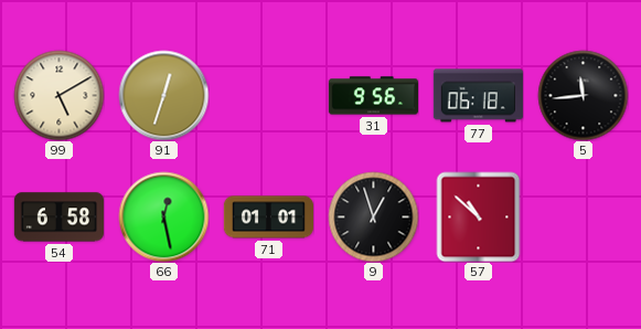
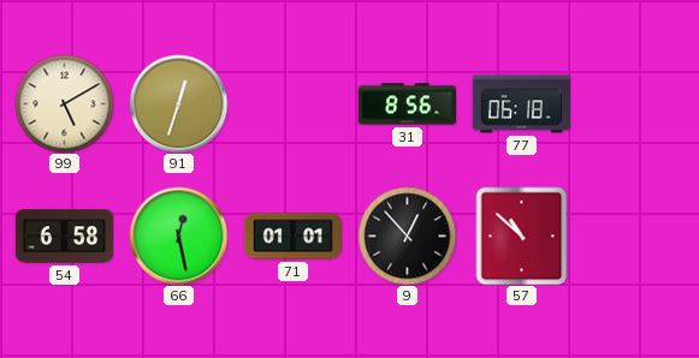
31: 9:56 -> 8:56
5: 11:44 -> none
9: 12:57 -> 12:53
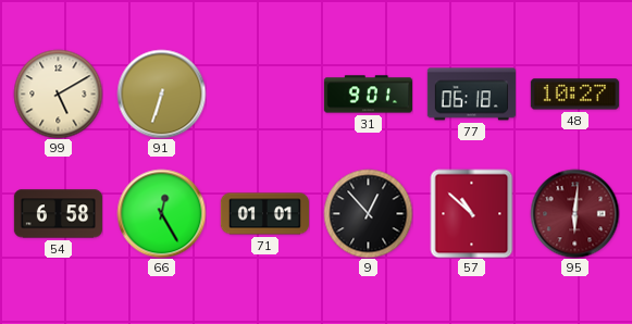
91: 12:33 -> 6:33
31: 8:56 -> 9:01
48: none -> 10:27
66: 12:28 -> 12:25
95: none -> 6:01
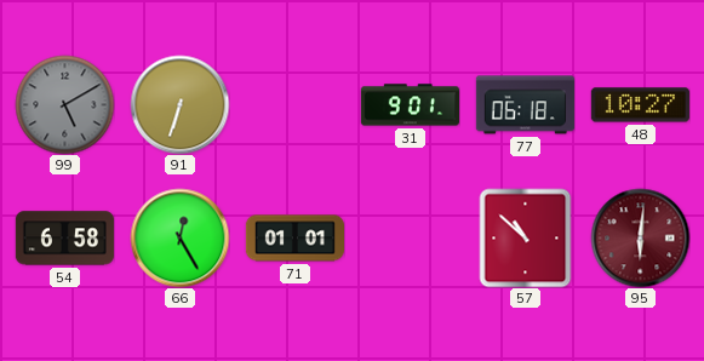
99 dial: cream -> grey
9: 12:53 -> none
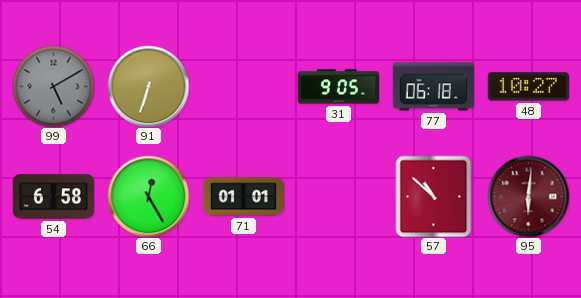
31: 9:01 -> 9:05
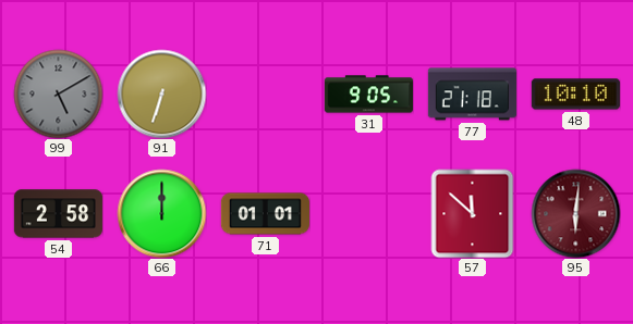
77: 06:18 -> 21:18
48: 10:27 -> 10:10
54: 6:58 -> 2:58
66: 12:25 -> 12:00
57: 10:52 -> 11:52
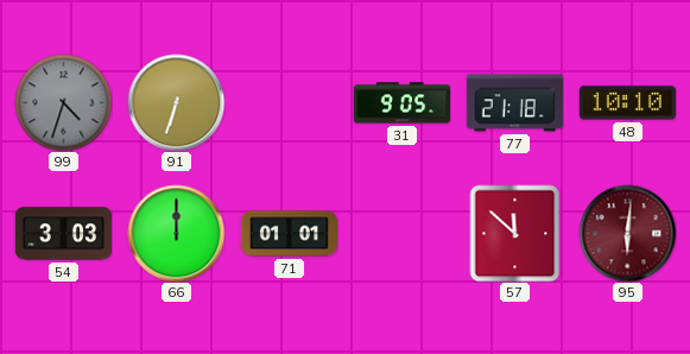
99: 5:10 -> 4:33
54: 2:58 -> 3:03
